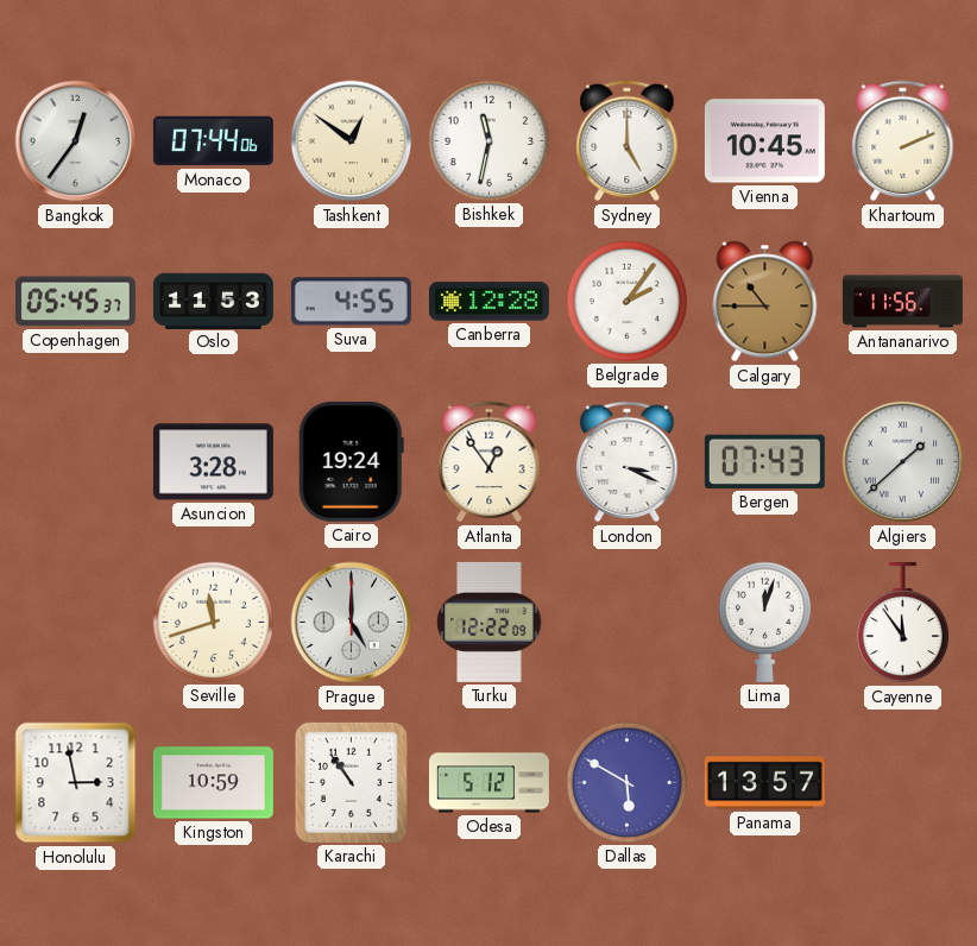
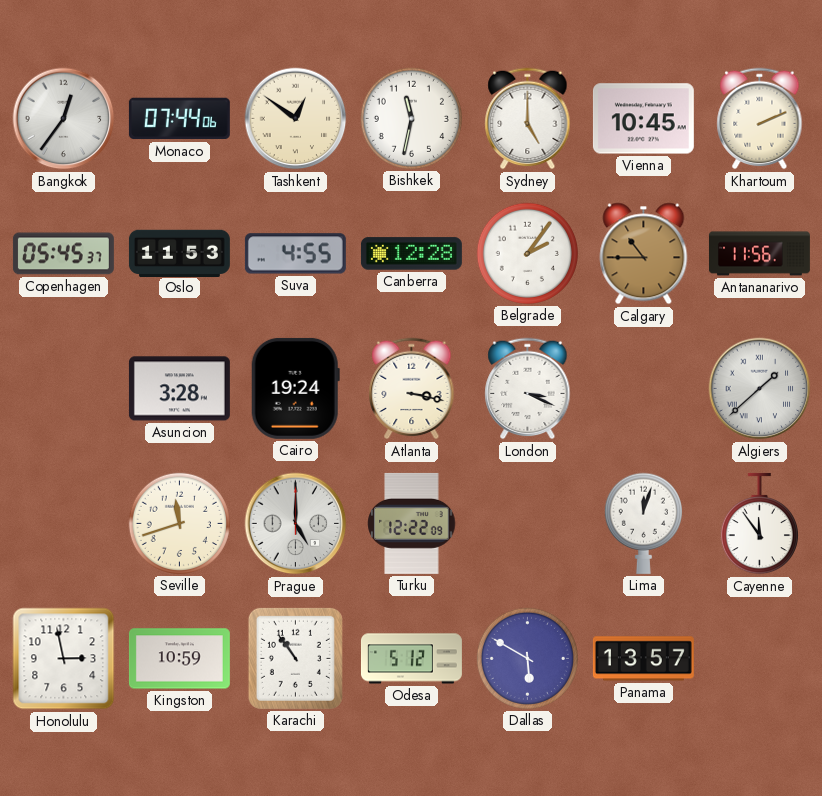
Atlanta: 12:54 -> 3:17
Bergen: 07:43 -> none
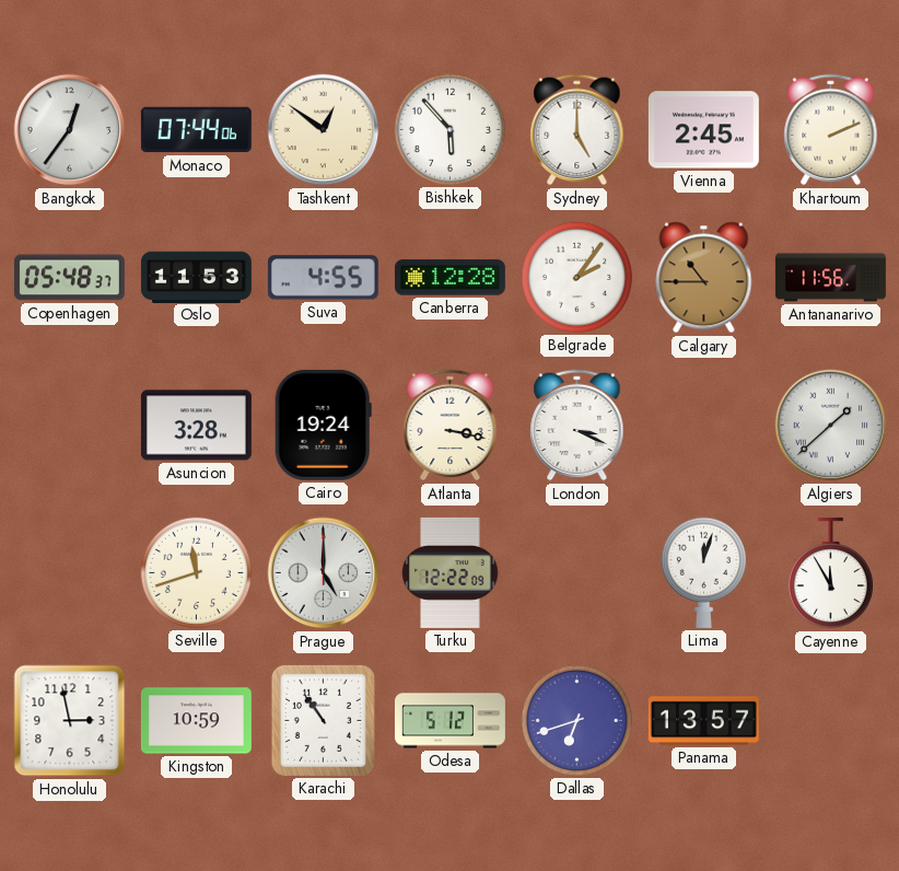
Bishkek: 11:32 -> 5:53
Vienna: 10:45 -> 2:45
Copenhagen: 05:45 -> 05:48
Cayenne: 11:54 -> 11:55
Dallas: 5:50 -> 6:42
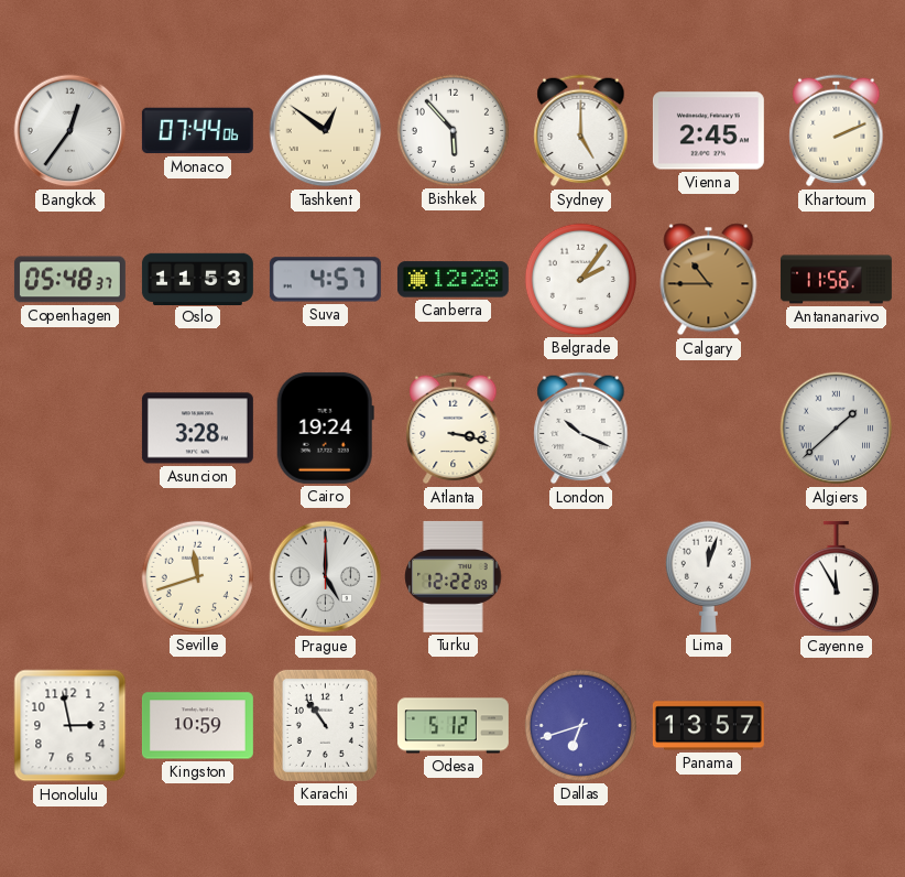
Suva: 4:55 -> 4:57
London: 3:19 -> 10:19
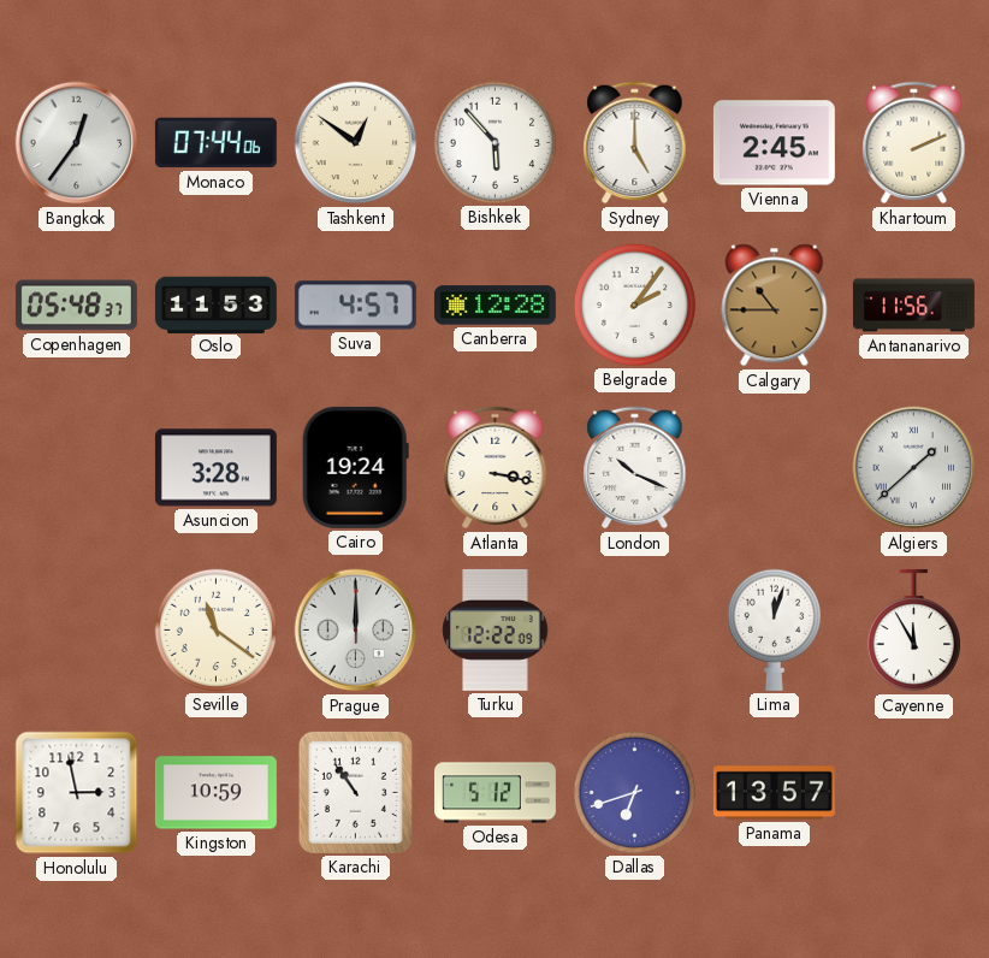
Seville: 11:42 -> 11:21
Prague: 5:00 -> 12:00
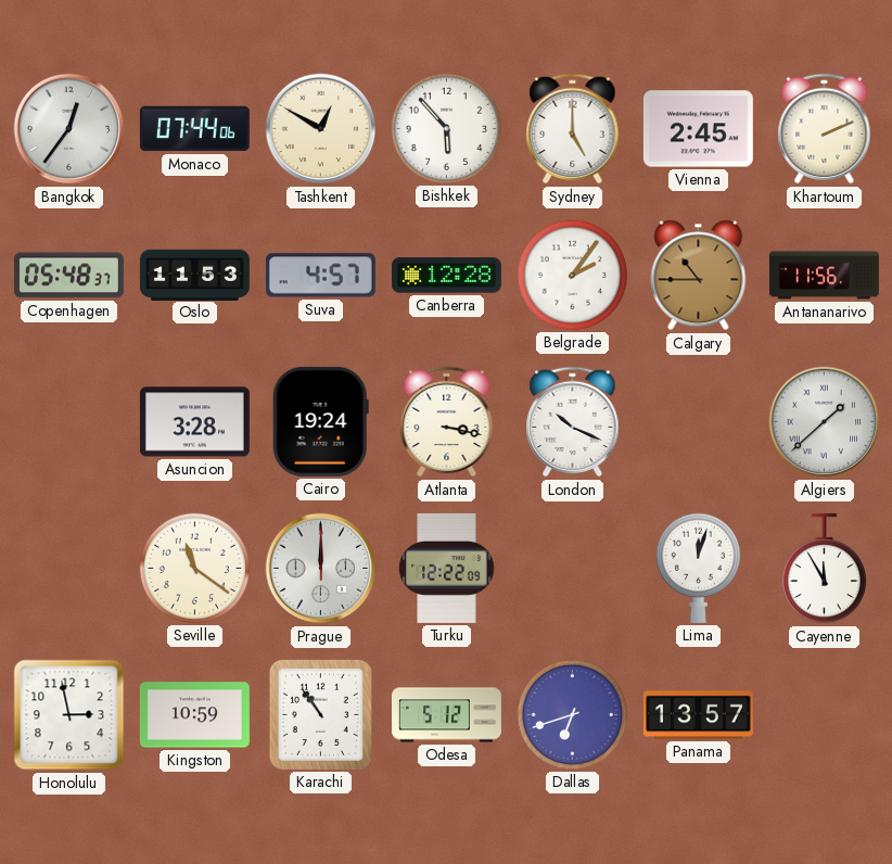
Tashkent: 12:51 -> 12:50
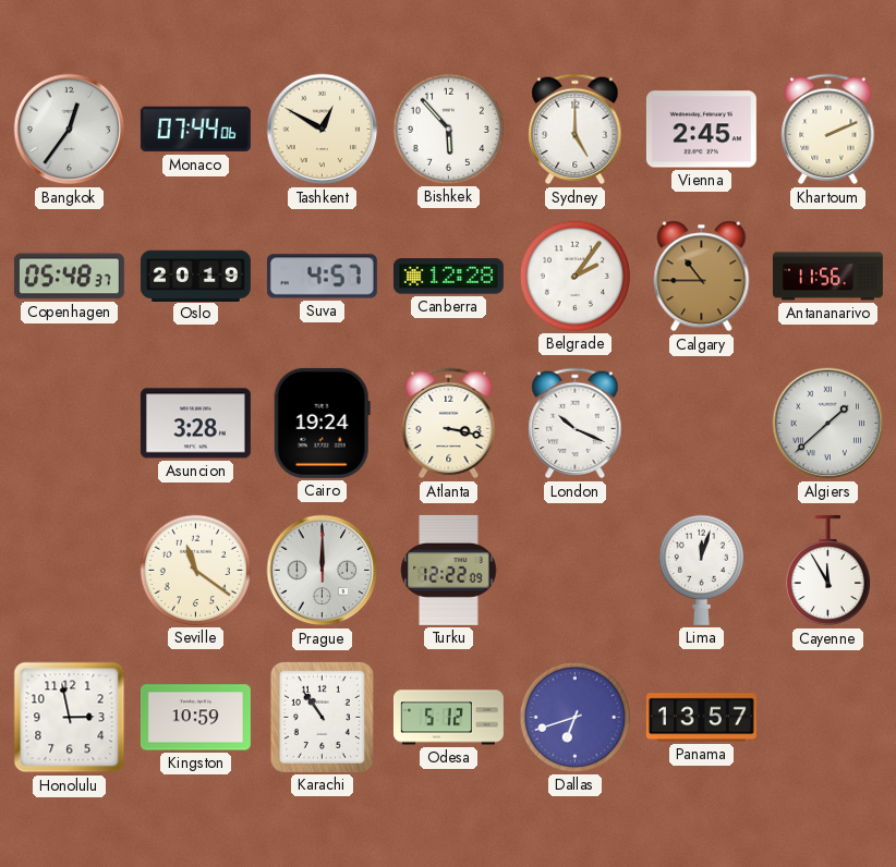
Oslo: 11:53 -> 20:19
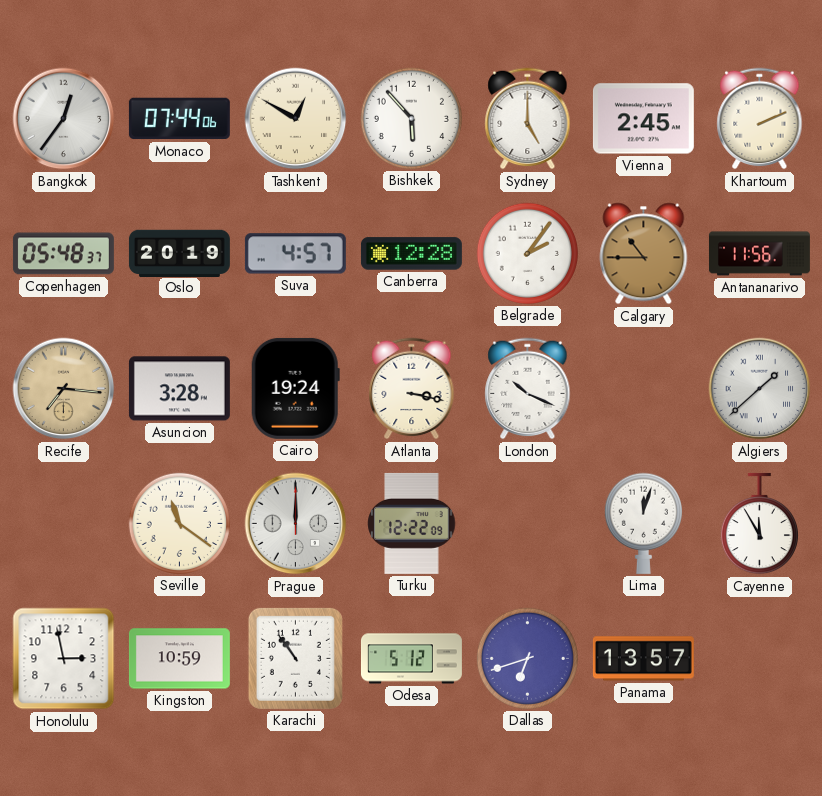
Recife: none -> 7:16
